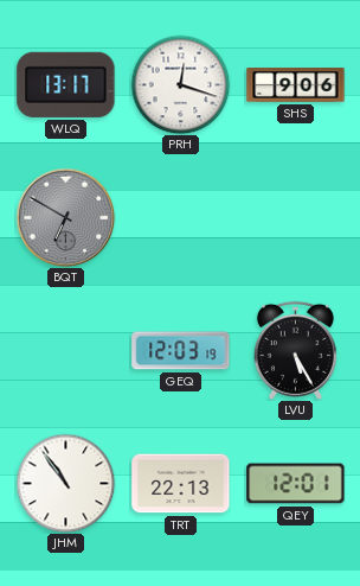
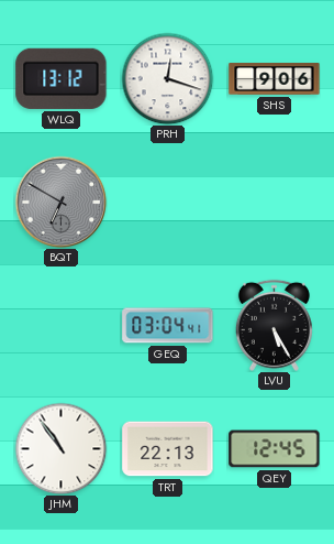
WLQ: 13:17 -> 13:12
GEQ: 12:03 -> 03:04
QEY: 12:01 -> 12:45
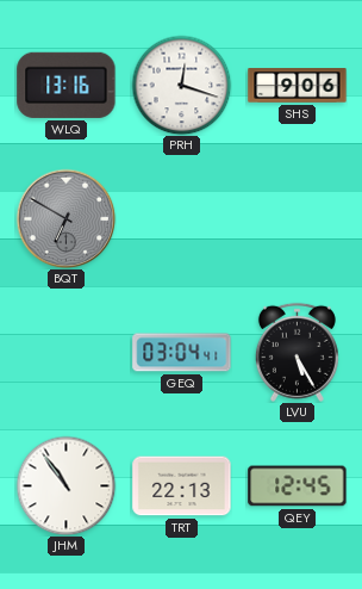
WLQ: 13:12 -> 13:16
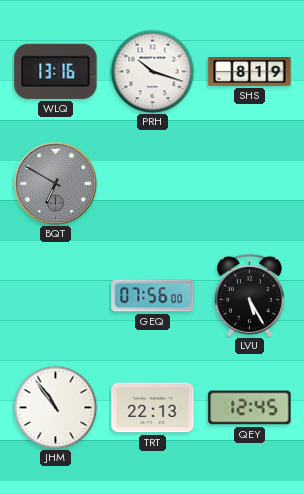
PRH: 12:18 -> 10:18
SHS: 9:06 -> 8:19
GEQ: 03:04 -> 07:56
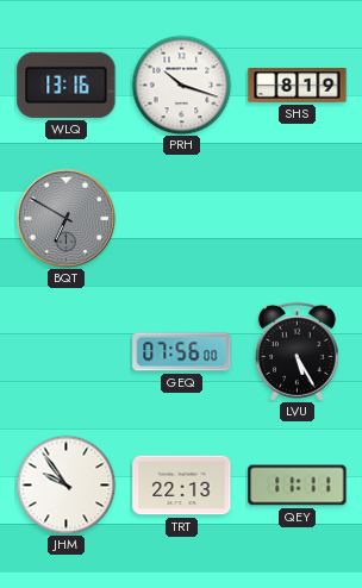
JHM: 10:54 -> 9:54
QEY: 12:45 -> 11:11
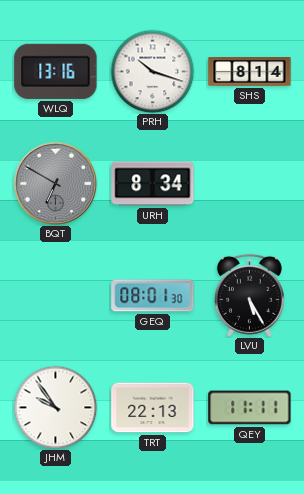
SHS: 8:19 -> 8:14
URH: none -> 8:34
GEQ: 07:56 -> 08:01
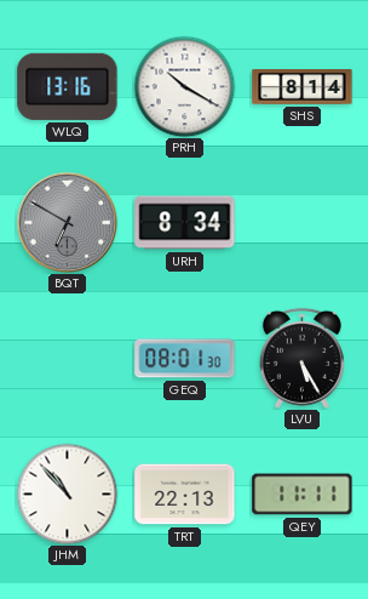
PRH: 10:18 -> 10:20
JHM: 9:54 -> 10:53
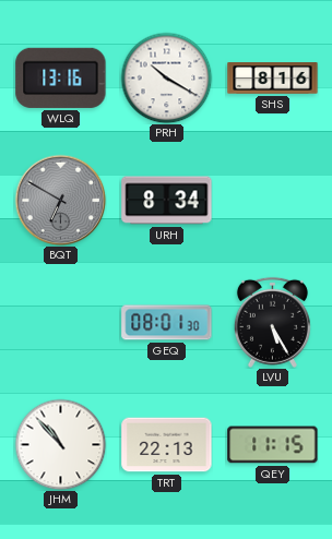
SHS: 8:14 -> 8:16
QEY: 11:11 -> 11:15
